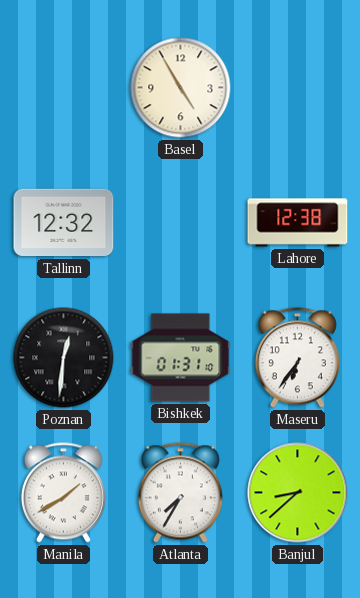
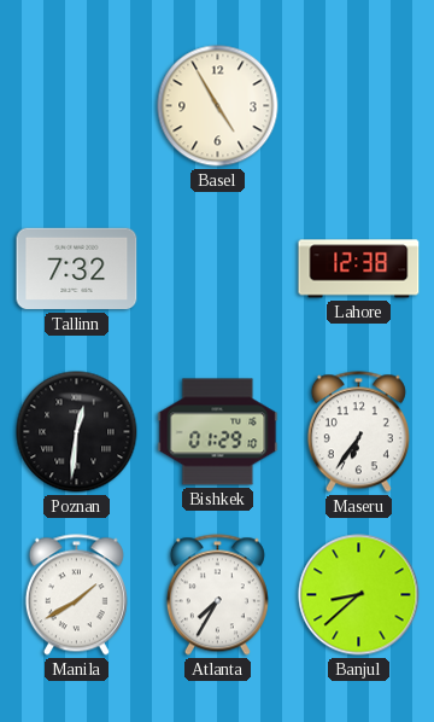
Tallinn: 12:32 -> 7:32
Bishkek: 01:31 -> 01:29
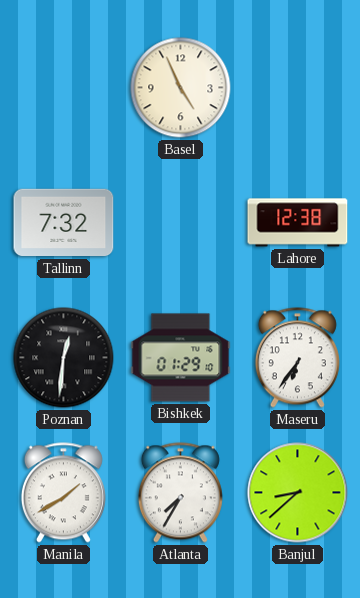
Basel: 4:55 -> 4:56
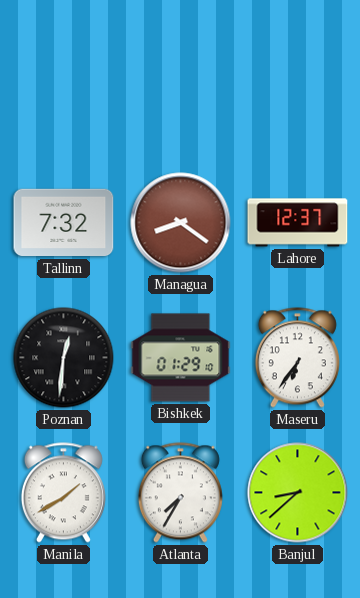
Basel: 4:56 -> none
Managua: none -> 8:21
Lahore: 12:38 -> 12:37
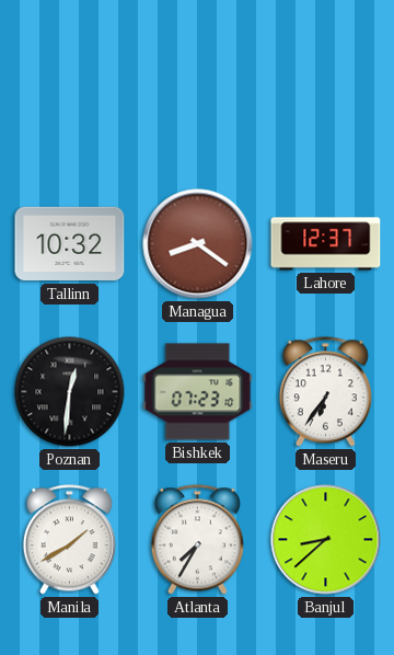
Tallinn: 7:32 -> 10:32
Bishkek: 01:29 -> 07:23
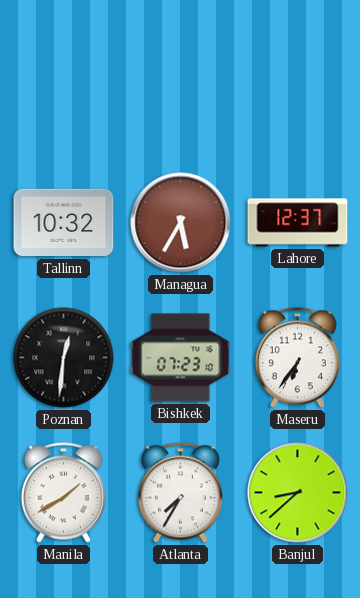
Managua: 8:21 -> 5:35
